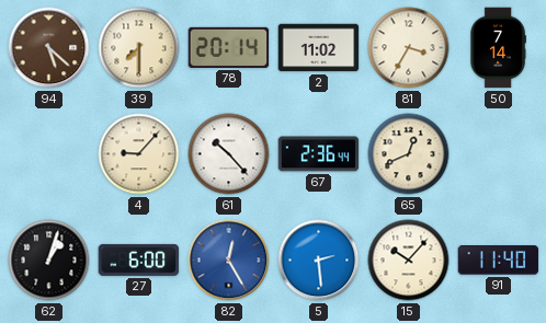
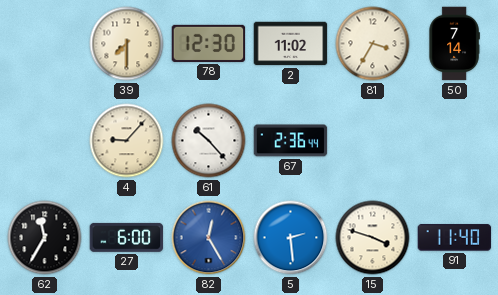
94: 5:22 -> none
78: 20:14 -> 12:30
65: 12:41 -> none
62: 1:03 -> 11:35
15: 10:07 -> 3:48
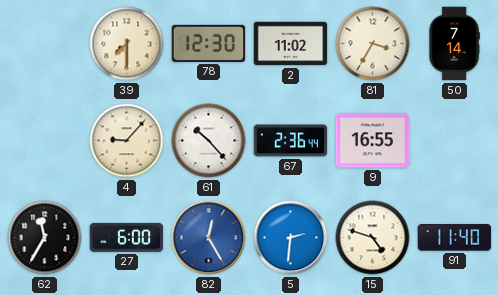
9: none -> 16:55
5: 2:29 -> 2:31
15: 3:48 -> 4:48
